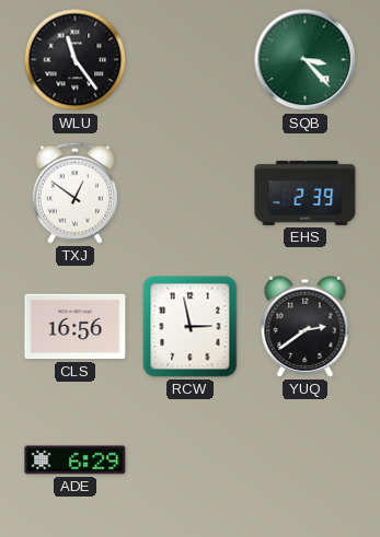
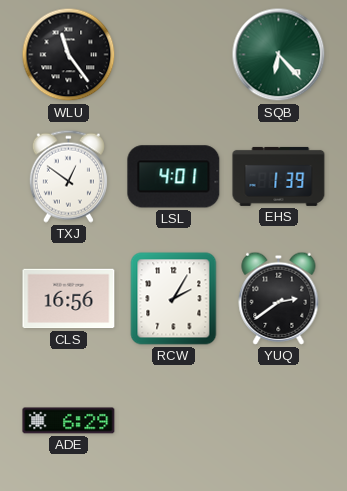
SQB: 3:23 -> 6:23
LSL: none -> 4:01
EHS: 2:39 -> 1:39
RCW: 2:58 -> 2:05
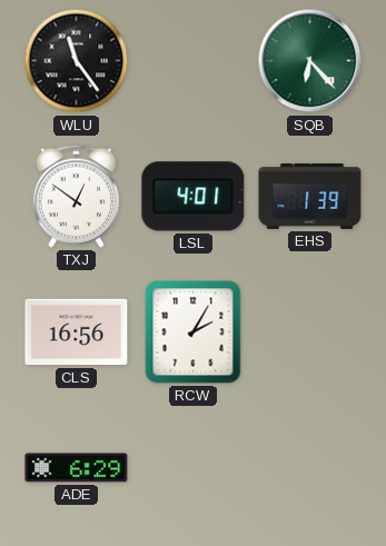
YUQ: 2:39 -> none
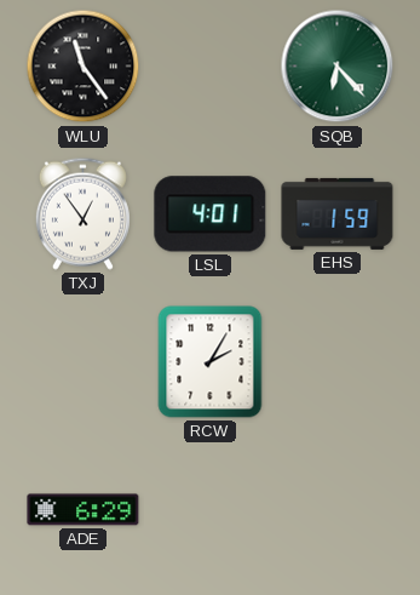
TXJ: 12:51 -> 12:54
EHS: 1:39 -> 1:59
CLS: 16:56 -> none
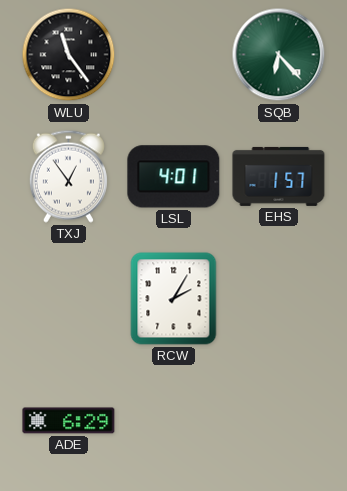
EHS: 1:59 -> 1:57
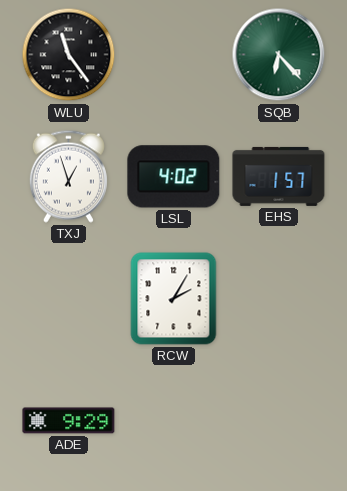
TXJ: 12:54 -> 12:57
LSL: 4:01 -> 4:02
ADE: 6:29 -> 9:29
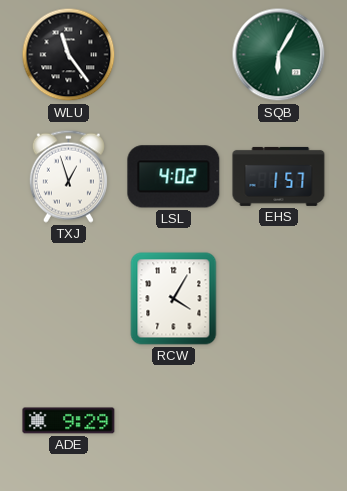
SQB: 6:23 -> 6:05
RCW: 2:05 -> 4:05
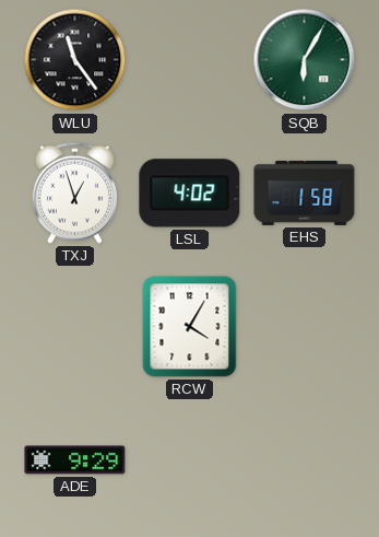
EHS: 1:57 -> 1:58
